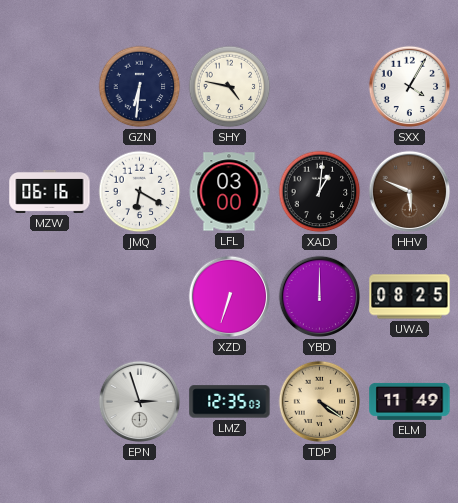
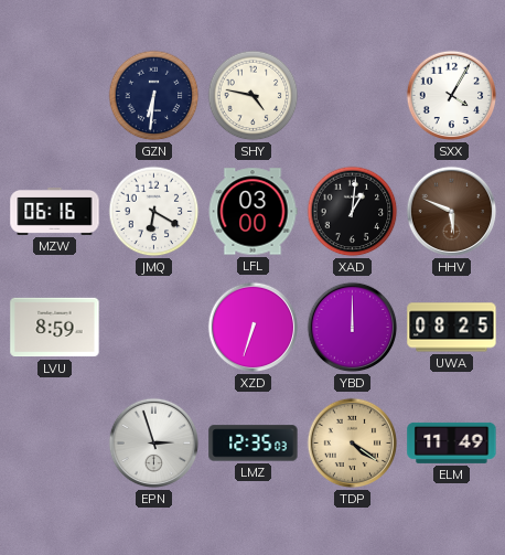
LVU: none -> 8:59
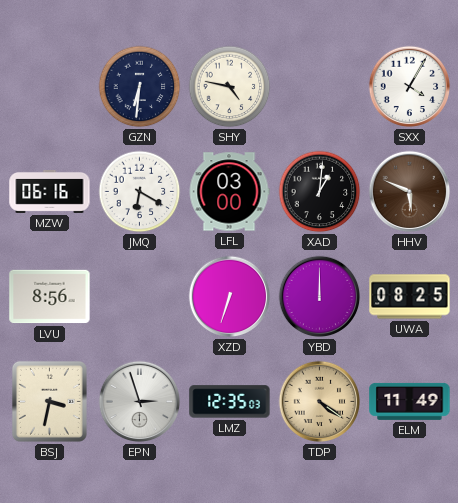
LVU: 8:59 -> 8:56
BSJ: none -> 3:32
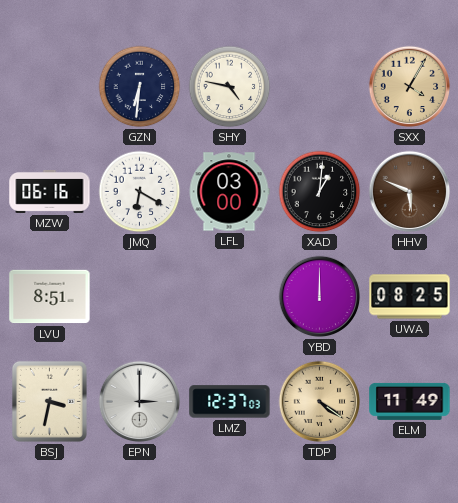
SXX dial: white -> champagne
LVU: 8:56 -> 8:51
XZD: 6:33 -> none
EPN: 2:57 -> 3:00
LMZ: 12:35 -> 12:37
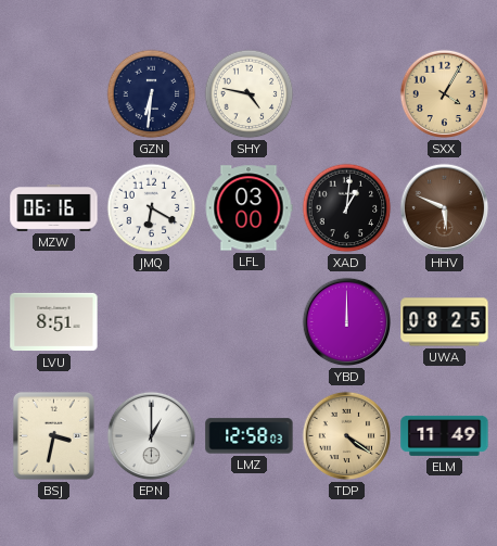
EPN: 3:00 -> 1:00
LMZ: 12:37 -> 12:58
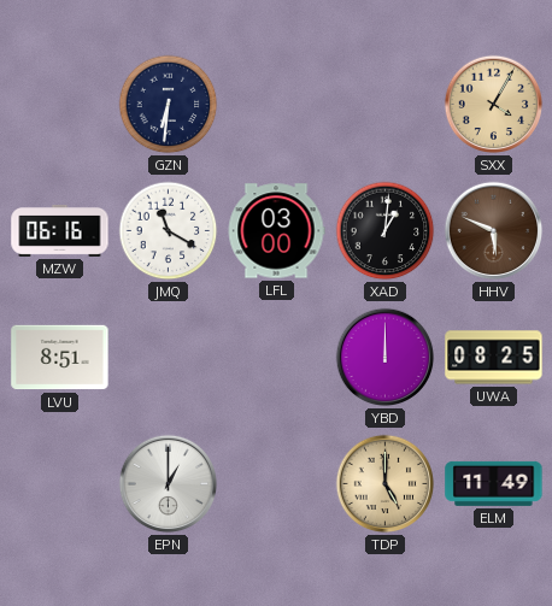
SHY: 4:47 -> none
JMQ: 6:20 -> 11:20
BSJ: 3:32 -> none
LMZ: 12:58 -> none
TDP: 4:21 -> 5:00
